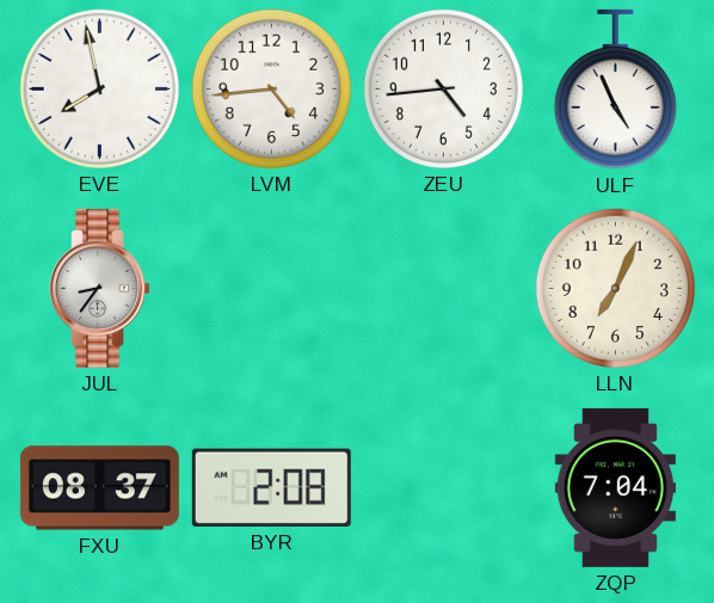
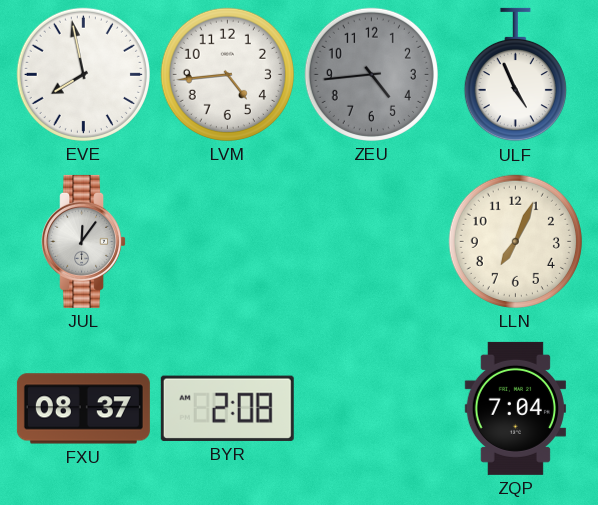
ZEU dial: white -> grey
JUL: 8:36 -> 12:06
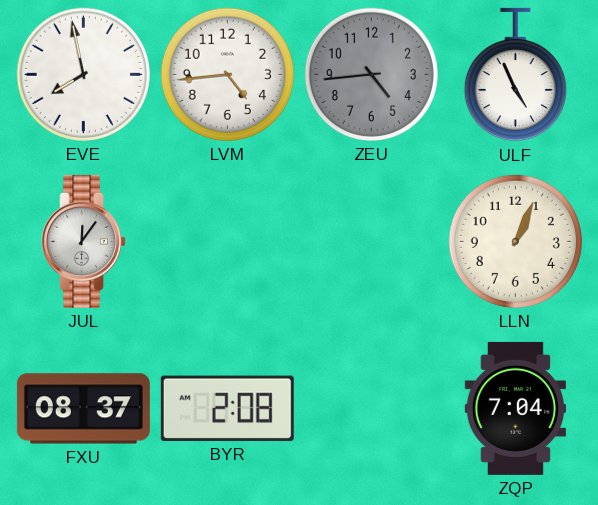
LLN: 7:04 -> 1:04
